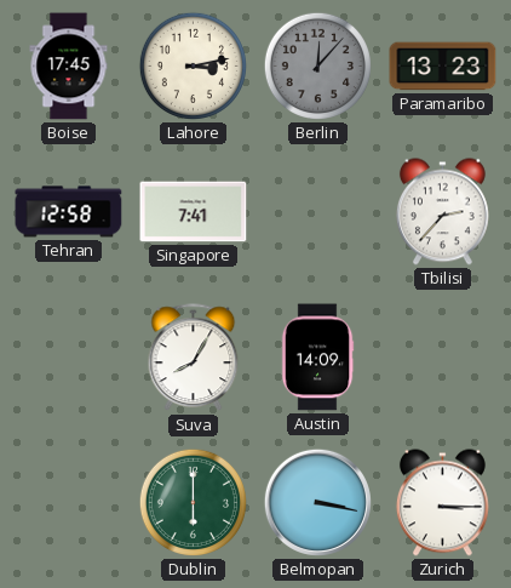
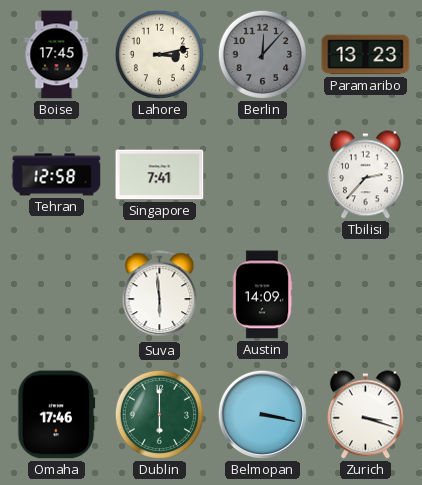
Suva: 8:05 -> 5:59
Omaha: none -> 17:46
Zurich: 3:15 -> 3:18
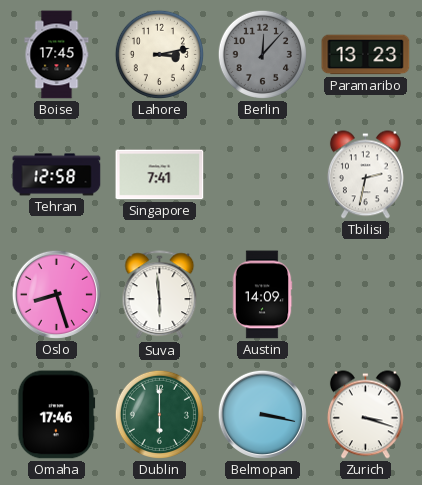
Tbilisi: 2:37 -> 2:32
Oslo: none -> 8:27
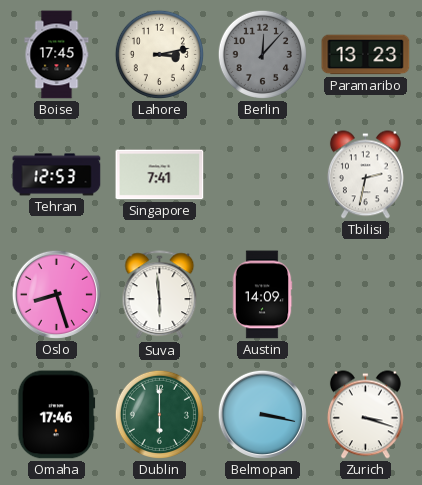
Tehran: 12:58 -> 12:53
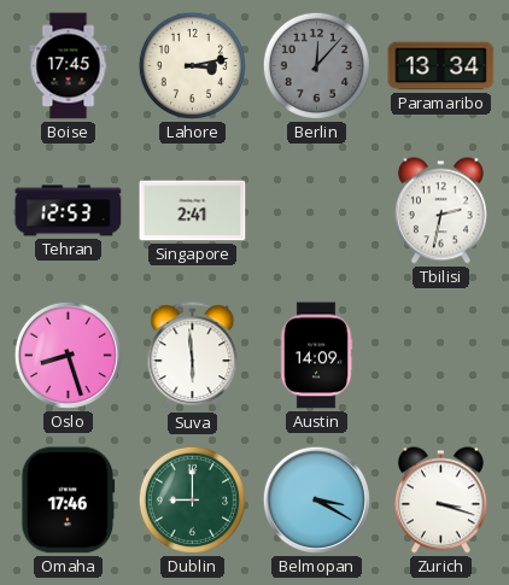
Paramaribo: 13:23 -> 13:34
Singapore: 7:41 -> 2:41
Dublin: 6:00 -> 9:00
Belmopan: 3:17 -> 3:20
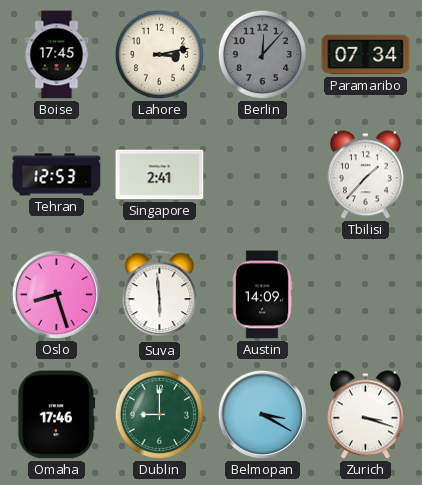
Paramaribo: 13:34 -> 07:34
Tbilisi: 2:32 -> 1:37
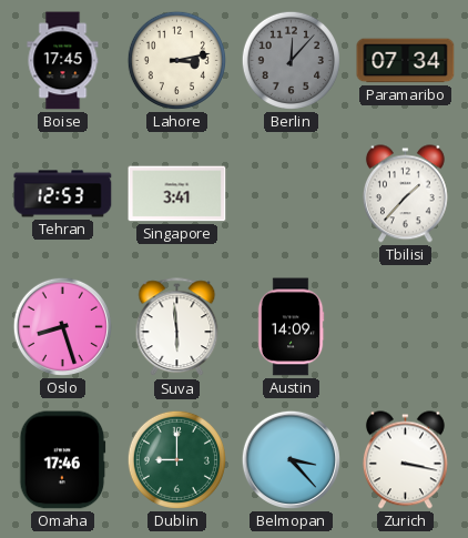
Singapore: 2:41 -> 3:41
Belmopan: 3:20 -> 3:23
Zurich: 3:18 -> 3:17
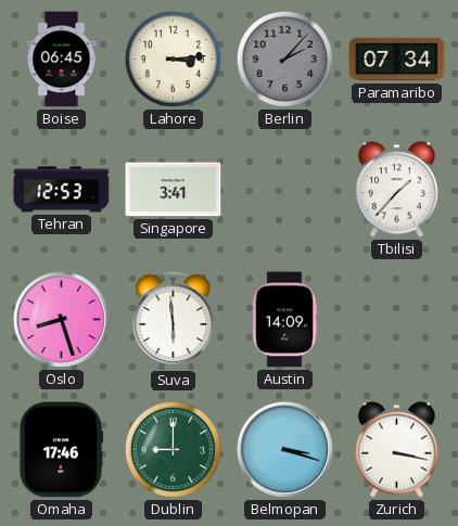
Boise: 17:45 -> 06:45
Lahore: 3:13 -> 3:14
Berlin: 12:07 -> 2:07
Belmopan: 3:23 -> 3:18
